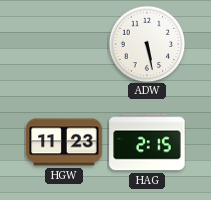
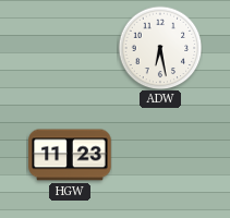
ADW: 5:28 -> 6:28
HAG: 2:15 -> none
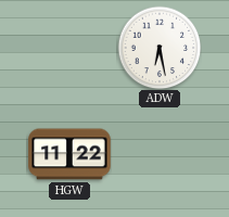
HGW: 11:23 -> 11:22
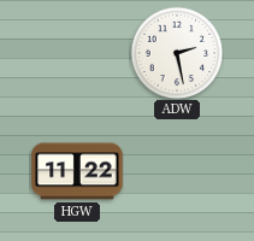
ADW: 6:28 -> 2:28
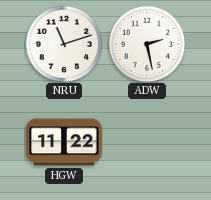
NRU: none -> 11:12
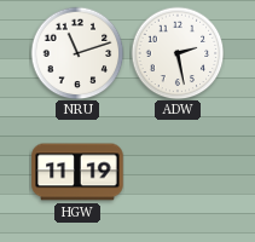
HGW: 11:22 -> 11:19
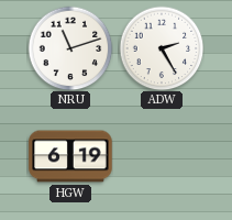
ADW: 2:28 -> 2:25
HGW: 11:19 -> 6:19
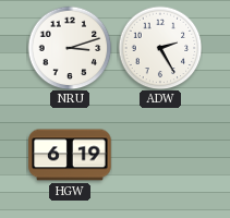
NRU: 11:12 -> 3:12
